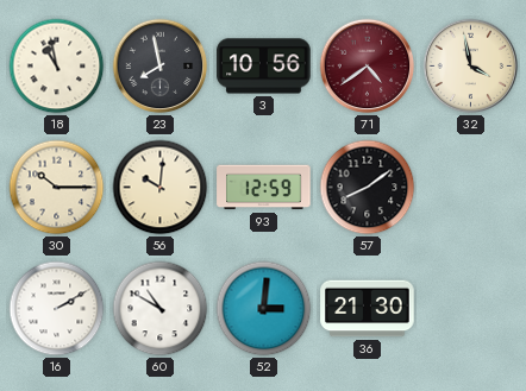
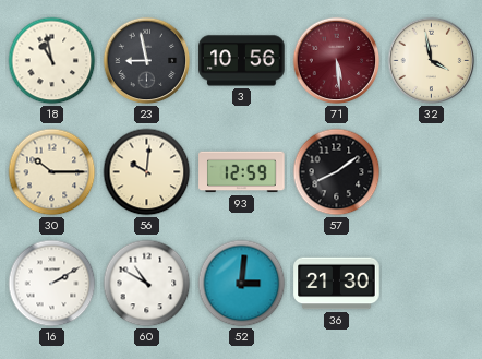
23: 7:58 -> 8:58
71: 4:39 -> 5:29
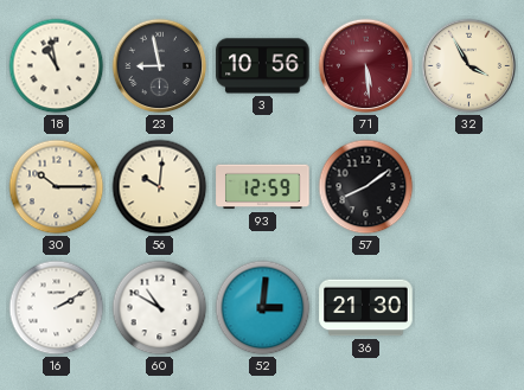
32: 3:58 -> 3:55
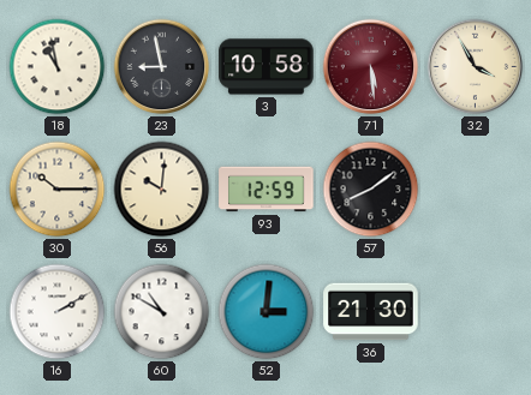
3: 10:56 -> 10:58
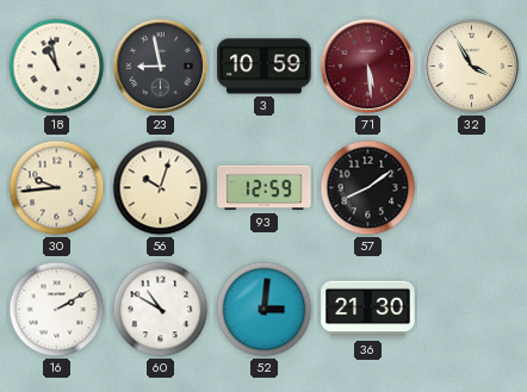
3: 10:58 -> 10:59
30: 10:15 -> 9:44
56: 10:01 -> 10:03
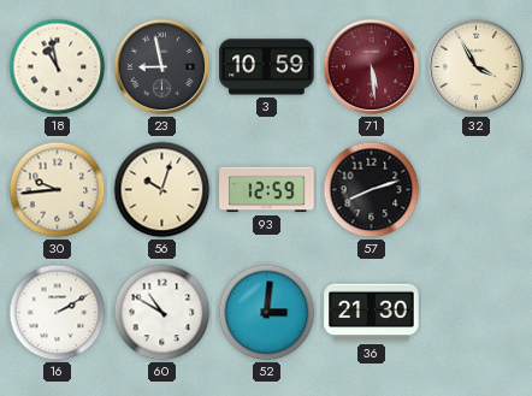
57: 8:09 -> 8:12
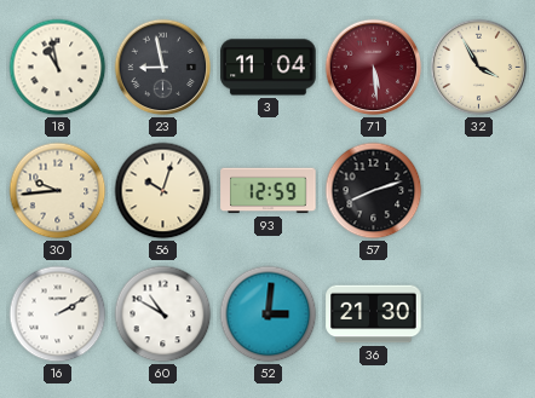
3: 10:59 -> 11:04
